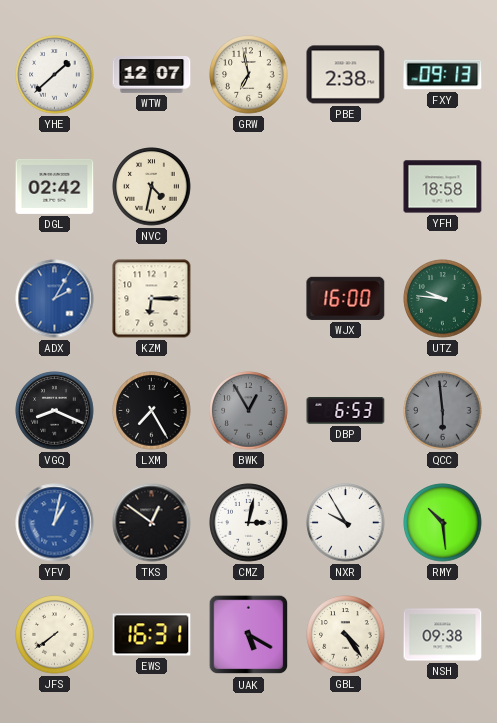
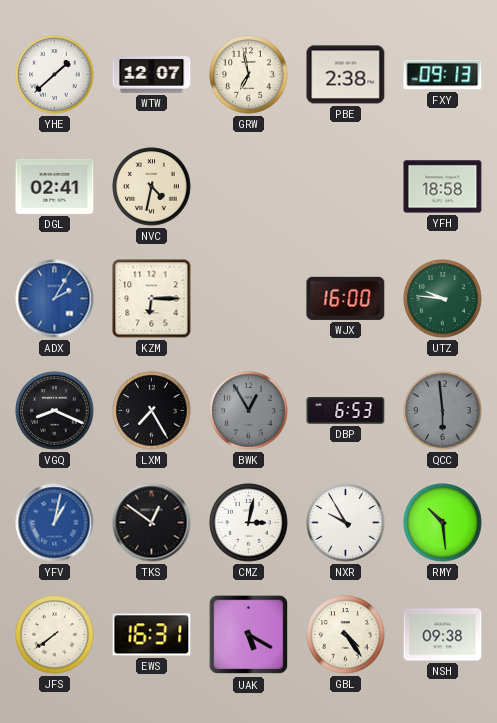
DGL: 02:42 -> 02:41
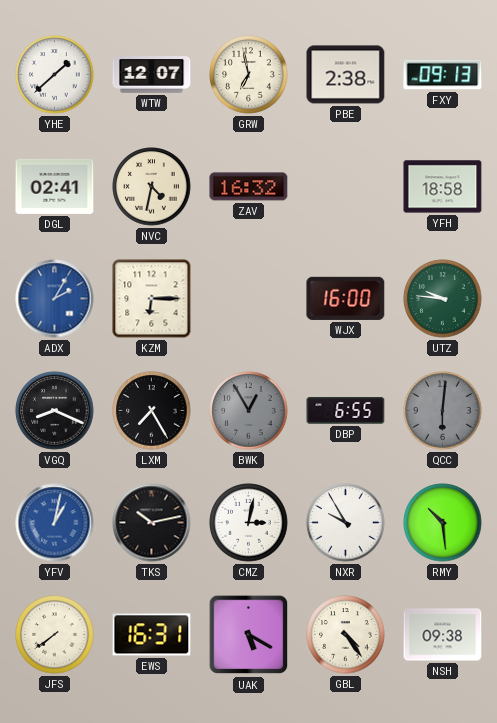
ZAV: none -> 16:32
DBP: 6:53 -> 6:55
QCC: 5:59 -> 6:01
TKS: 12:51 -> 10:13
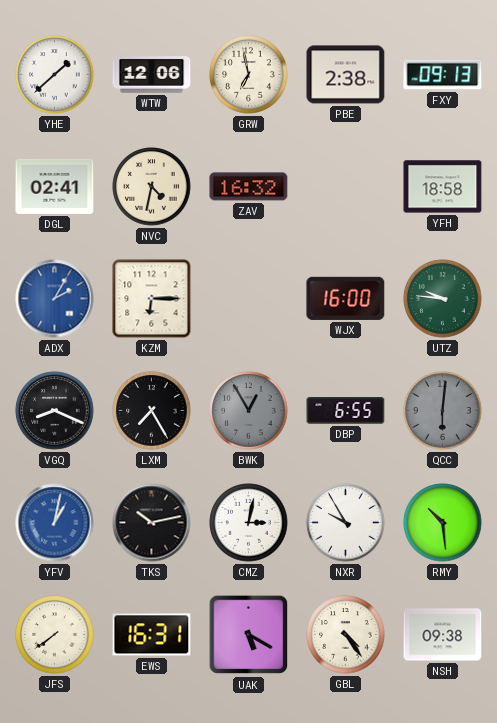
WTW: 12:07 -> 12:06
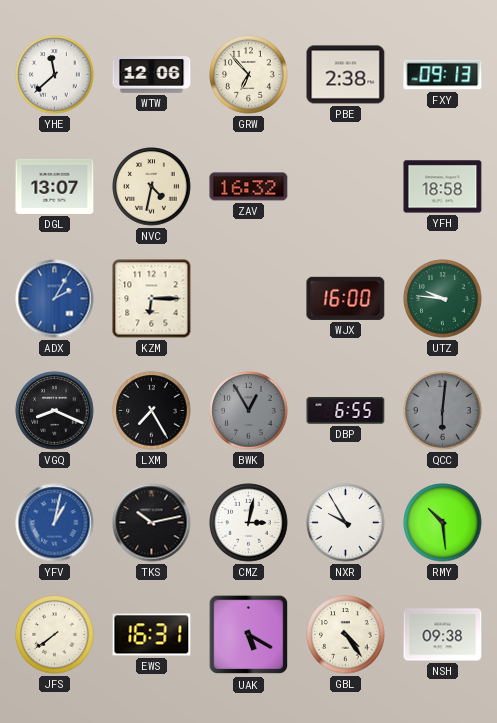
YHE: 1:38 -> 11:38
GRW: 6:58 -> 6:53
DGL: 02:41 -> 13:07
